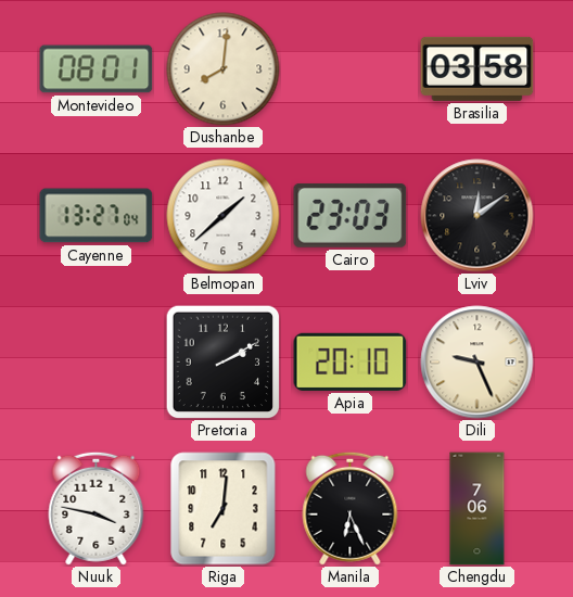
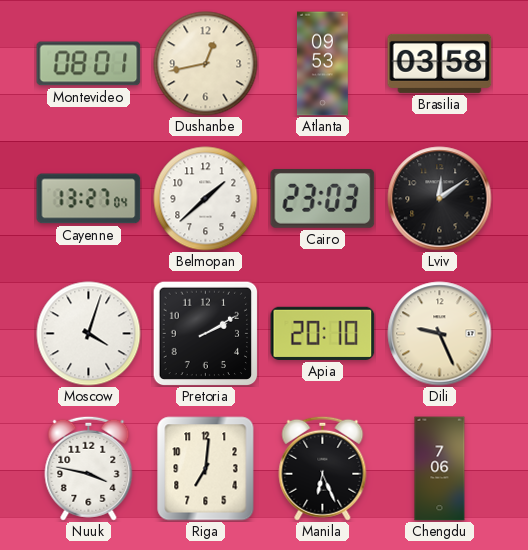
Dushanbe: 8:01 -> 12:43
Atlanta: none -> 09:53
Moscow: none -> 4:03
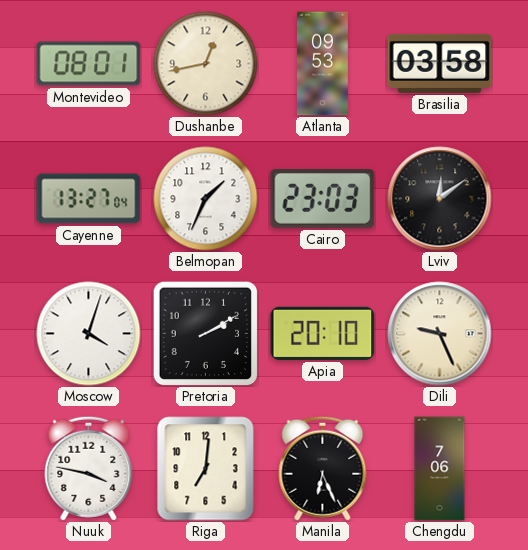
Belmopan: 1:38 -> 1:34
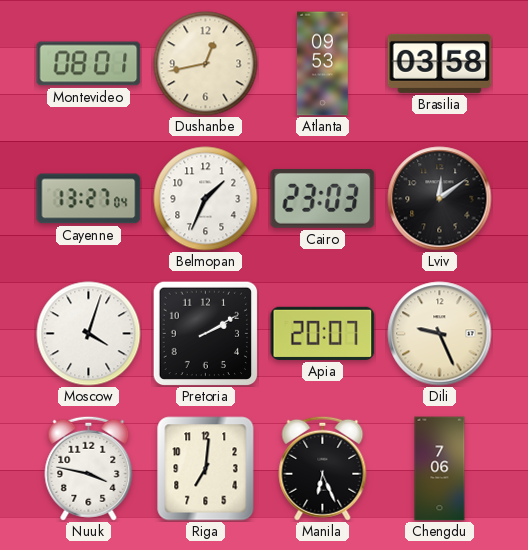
Apia: 20:10 -> 20:07
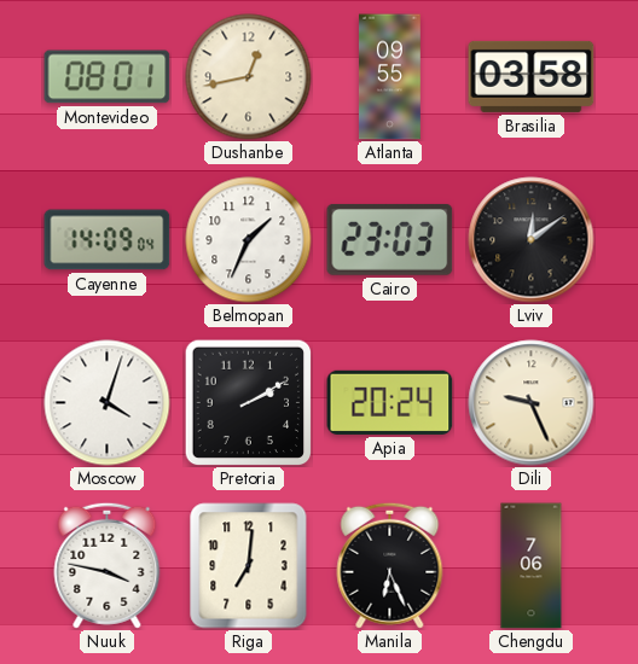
Atlanta: 09:53 -> 09:55
Cayenne: 13:27 -> 14:09
Apia: 20:07 -> 20:24
